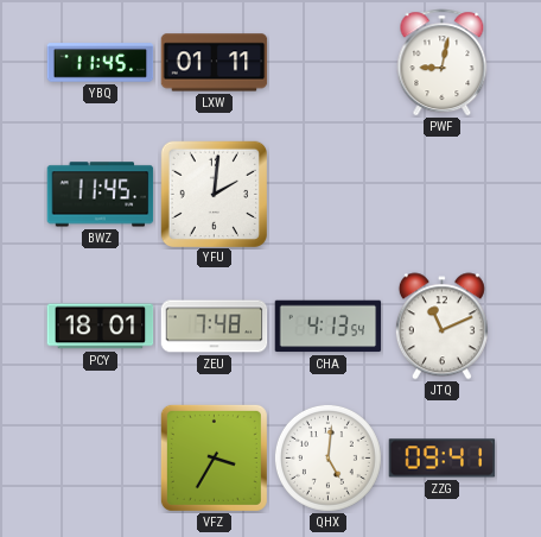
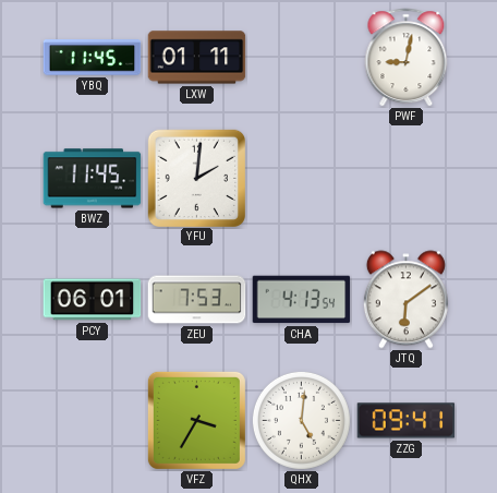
PCY: 18:01 -> 06:01
ZEU: 7:48 -> 7:53
JTQ: 11:11 -> 6:09
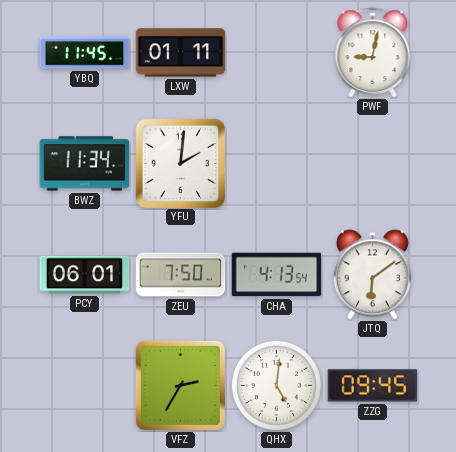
BWZ: 11:45 -> 11:34
ZEU: 7:53 -> 7:50
VFZ: 3:35 -> 2:35
ZZG: 09:41 -> 09:45
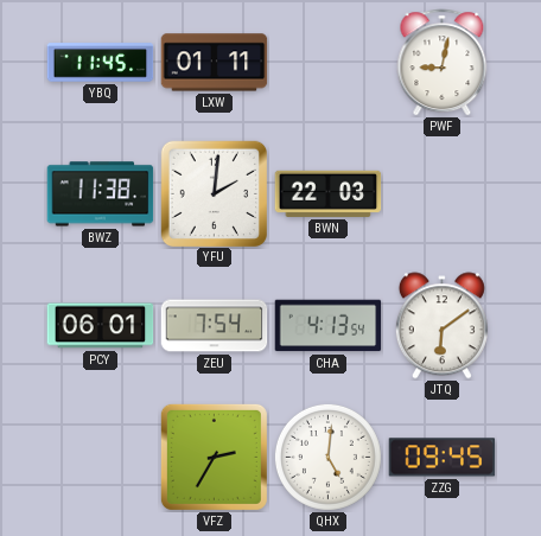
BWZ: 11:34 -> 11:38
BWN: none -> 22:03
ZEU: 7:50 -> 7:54
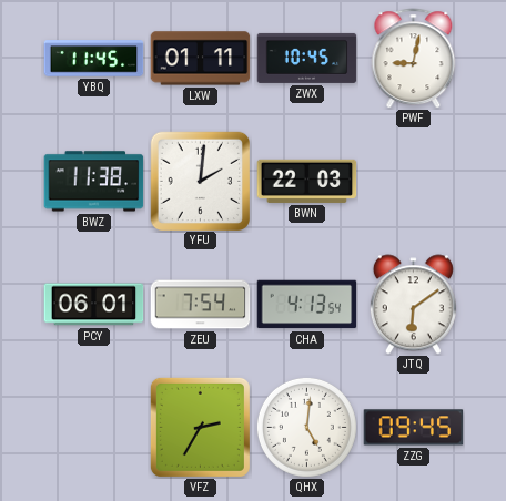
ZWX: none -> 10:45
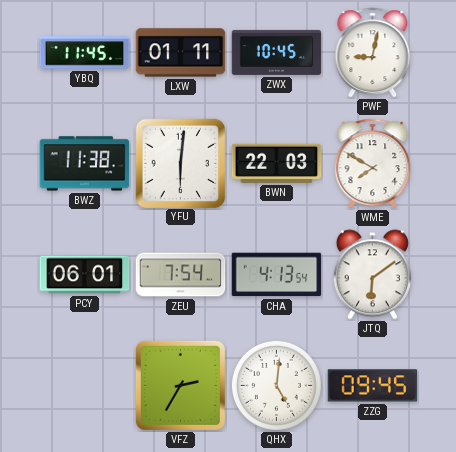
YFU: 2:01 -> 6:01
WME: none -> 7:50
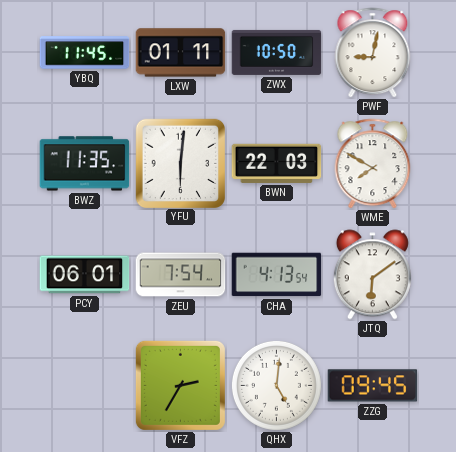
ZWX: 10:45 -> 10:50
BWZ: 11:38 -> 11:35
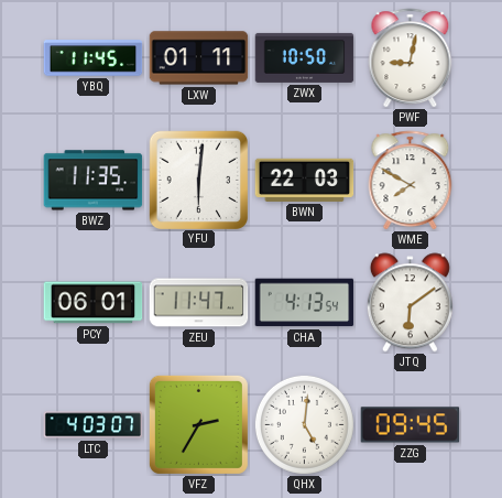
ZEU: 7:54 -> 11:47
LTC: none -> 4:03
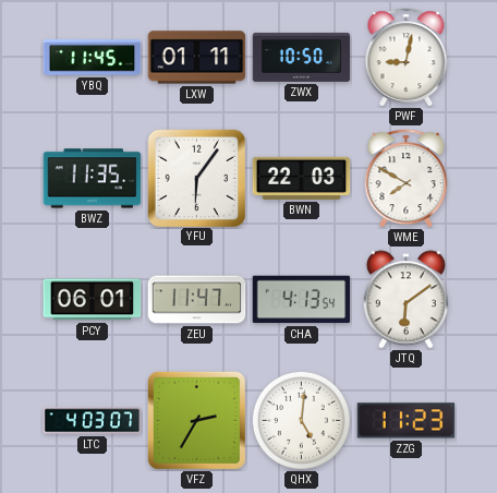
YFU: 6:01 -> 6:06
ZZG: 09:45 -> 11:23
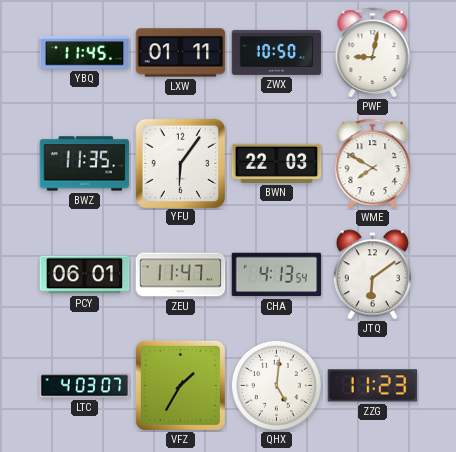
VFZ: 2:35 -> 1:35
